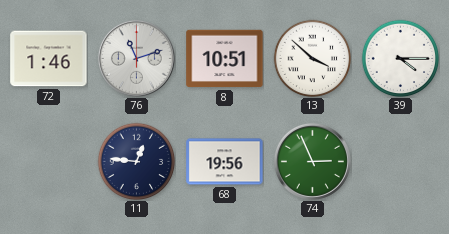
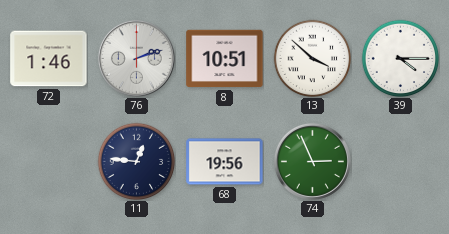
76: 11:12 -> 2:12
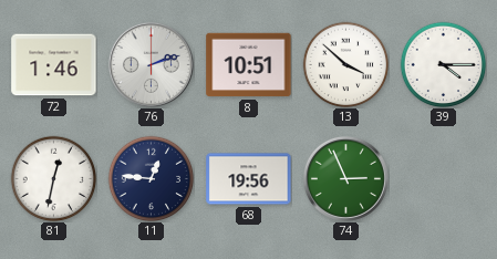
81: none -> 12:32
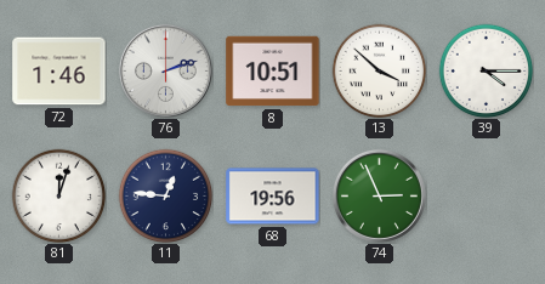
81: 12:32 -> 12:03
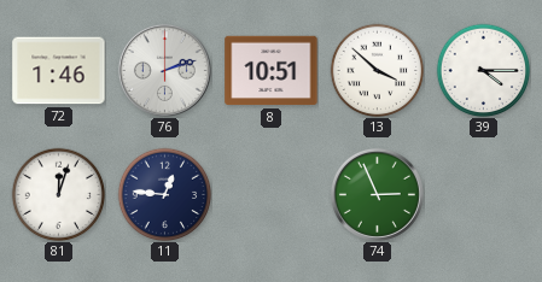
68: 19:56 -> none
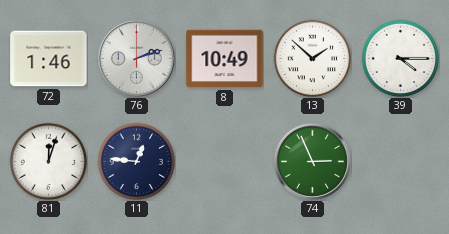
8: 10:51 -> 10:49
13: 3:52 -> 1:52
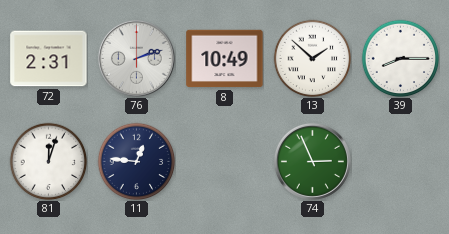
72: 1:46 -> 2:31
39: 4:15 -> 8:15
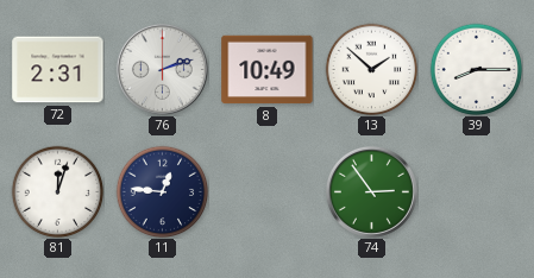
74: 2:56 -> 2:54
